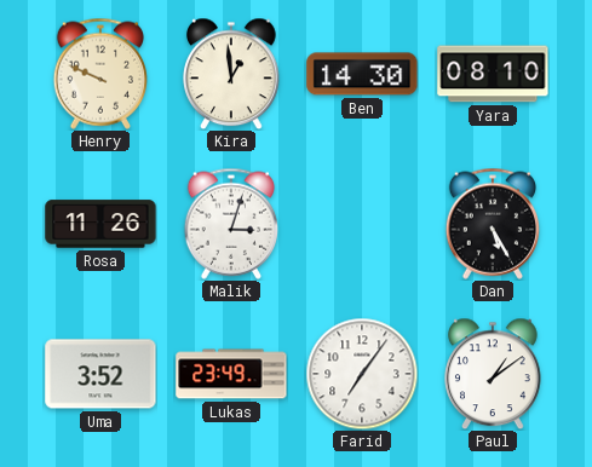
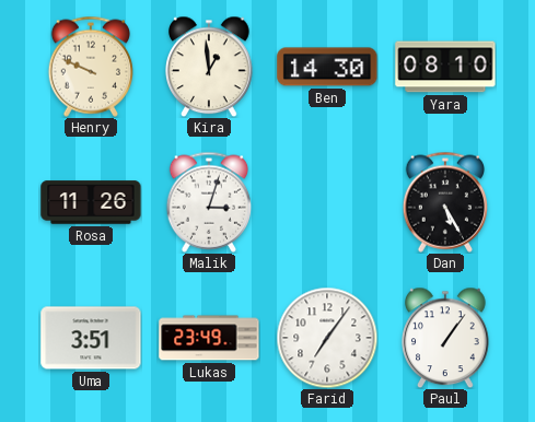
Uma: 3:52 -> 3:51
Paul: 1:09 -> 1:06
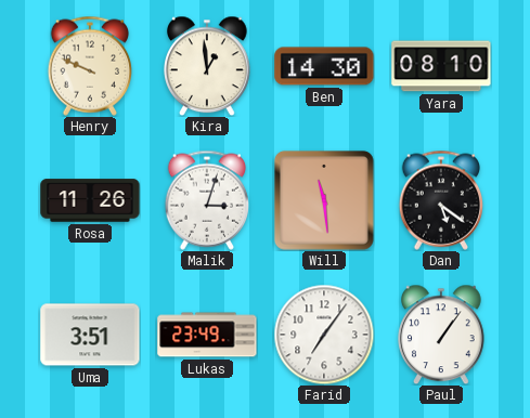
Will: none -> 11:29
Dan: 5:25 -> 5:21
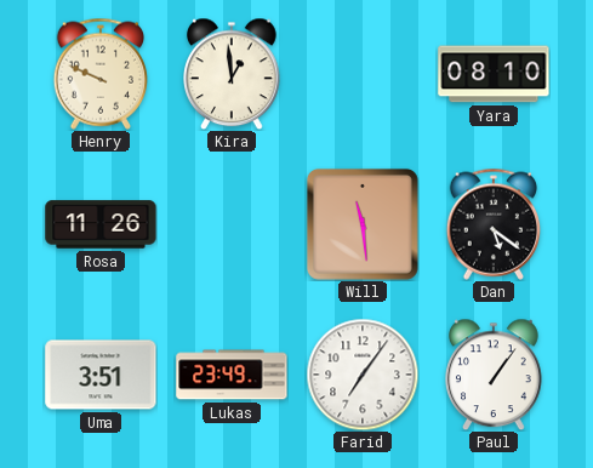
Ben: 14:30 -> none
Malik: 3:03 -> none
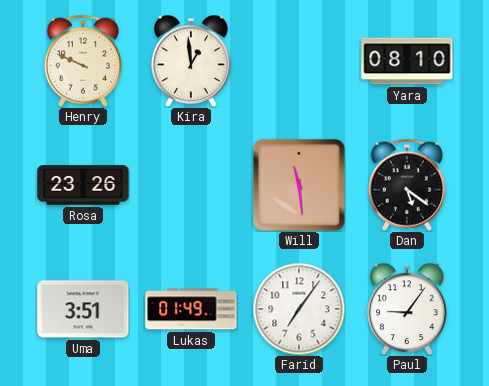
Rosa: 11:26 -> 23:26
Lukas: 23:49 -> 01:49
Paul: 1:06 -> 9:06
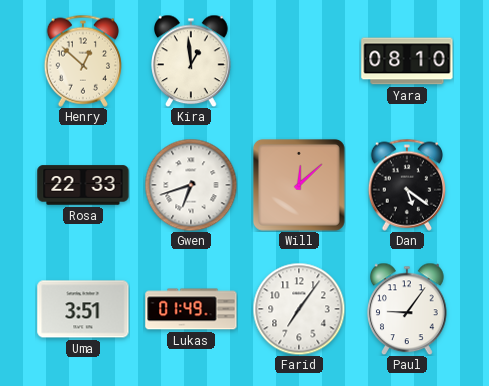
Henry: 9:49 -> 12:52
Rosa: 23:26 -> 22:33
Gwen: none -> 6:42
Will: 11:29 -> 12:08
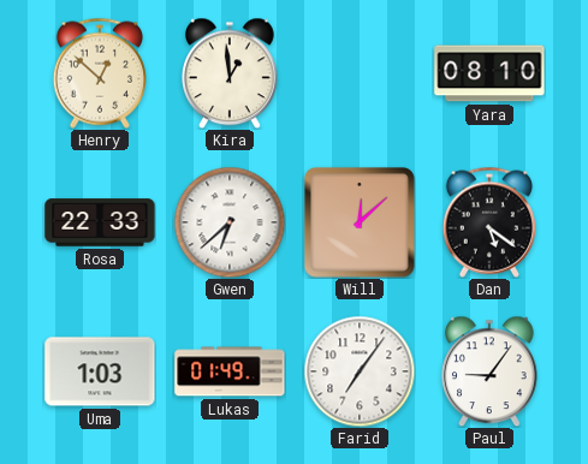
Gwen: 6:42 -> 6:38
Uma: 3:51 -> 1:03
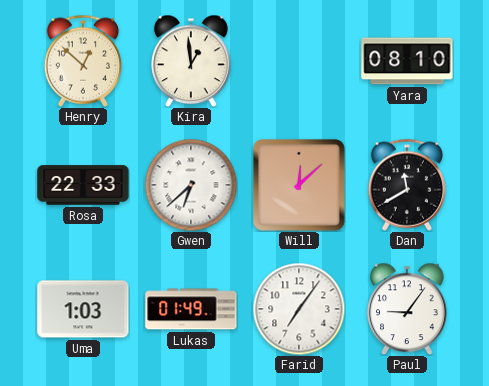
Dan: 5:21 -> 11:40
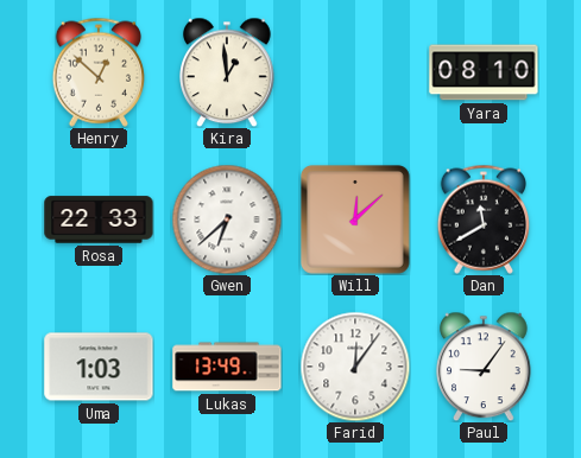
Lukas: 01:49 -> 13:49
Farid: 7:06 -> 12:06
